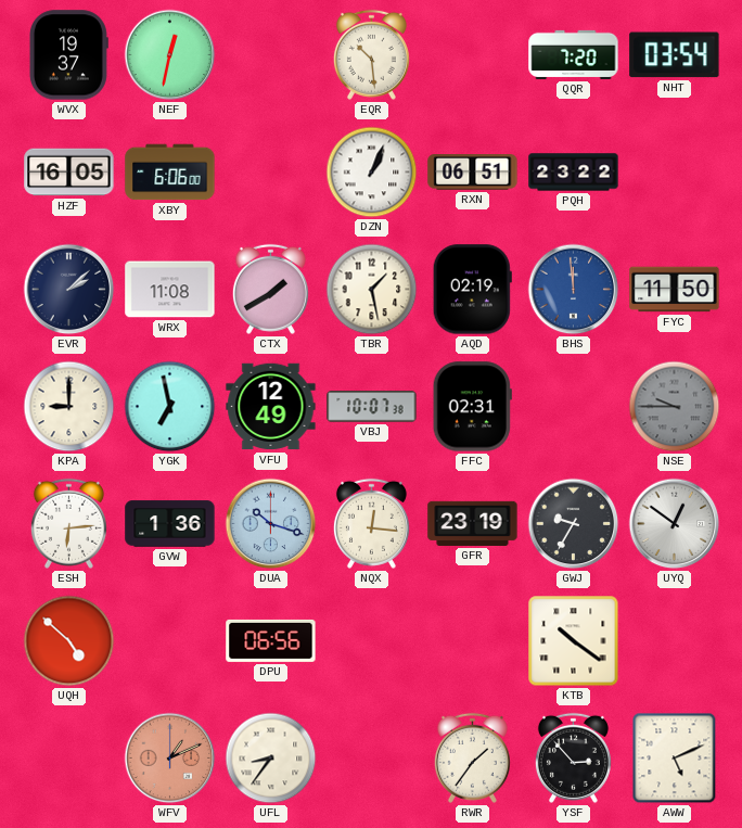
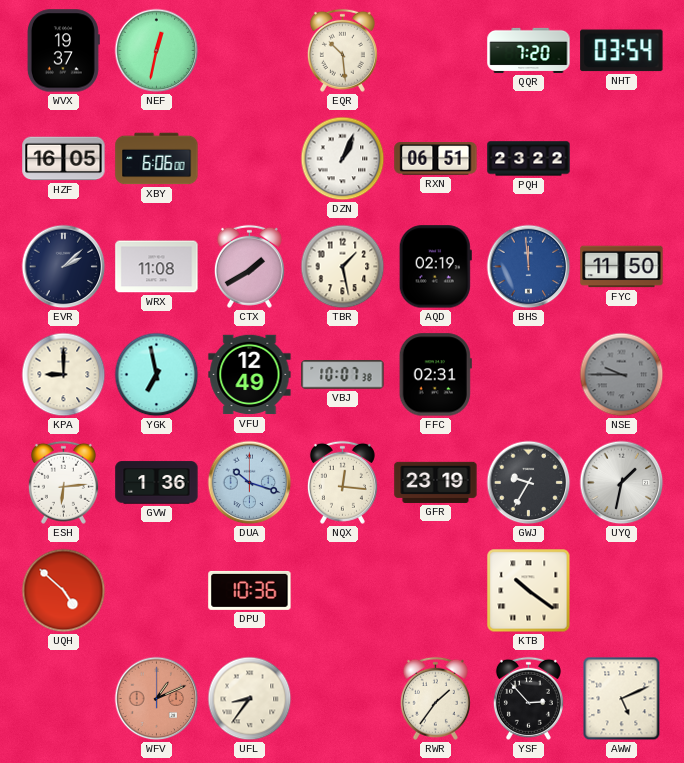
UYQ: 12:51 -> 1:32
DPU: 06:56 -> 10:36
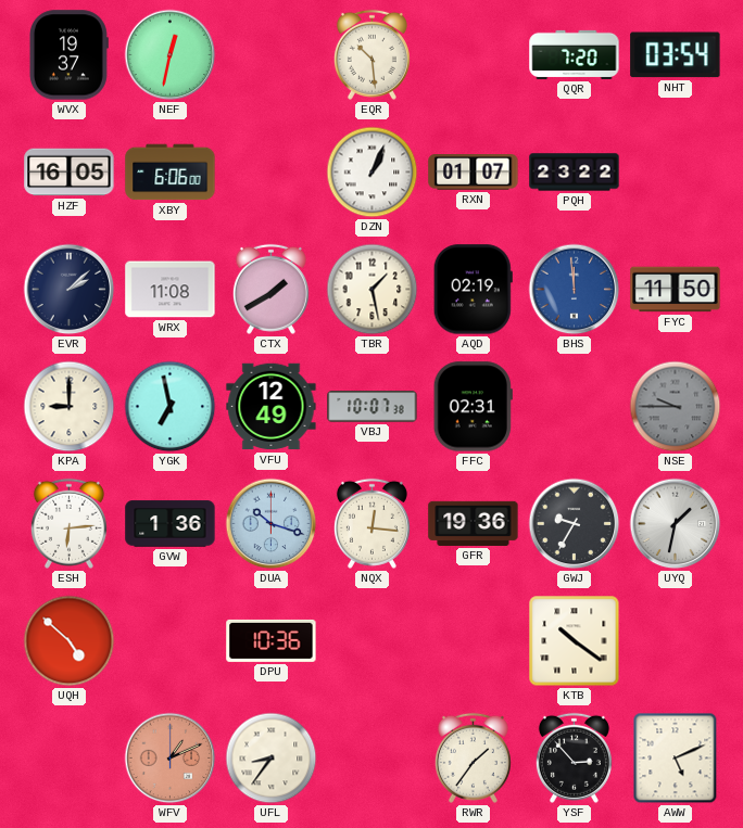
RXN: 06:51 -> 01:07
GFR: 23:19 -> 19:36
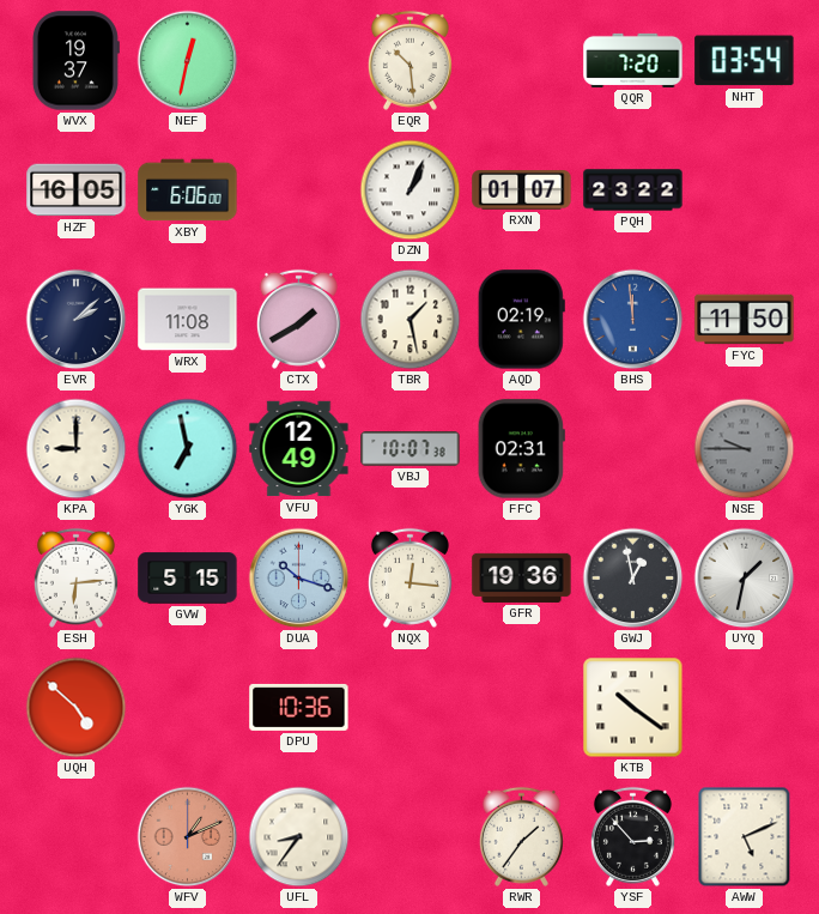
GVW: 1:36 -> 5:15
GWJ: 9:35 -> 12:58
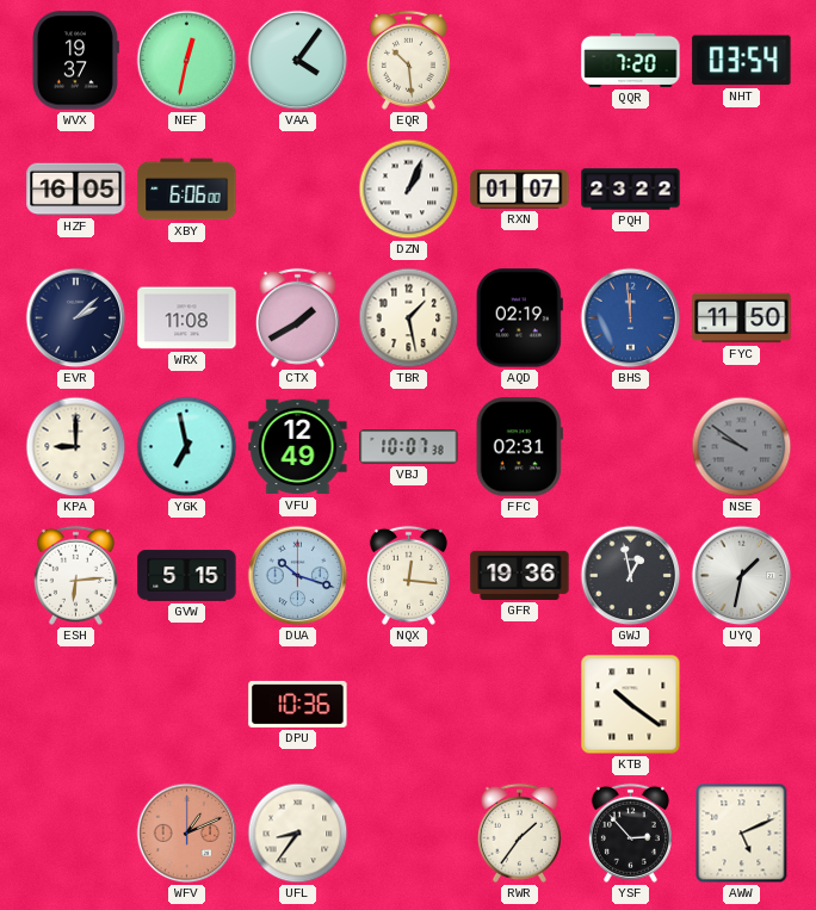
VAA: none -> 4:06
NSE: 9:45 -> 9:51
UQH: 4:52 -> none
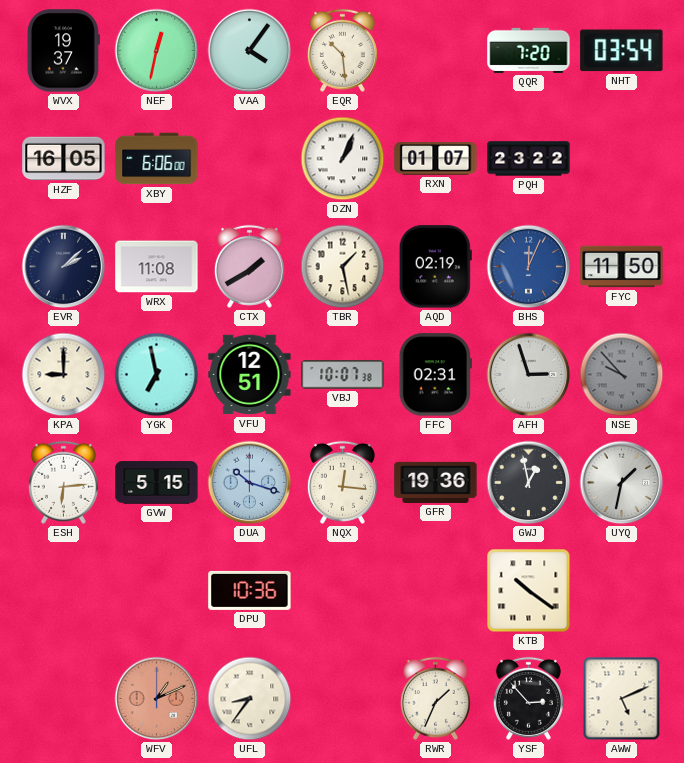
BHS: 11:59 -> 12:04
VFU: 12:49 -> 12:51
AFH: none -> 2:57
NSE: 9:51 -> 9:53
RWR: 1:36 -> 1:34
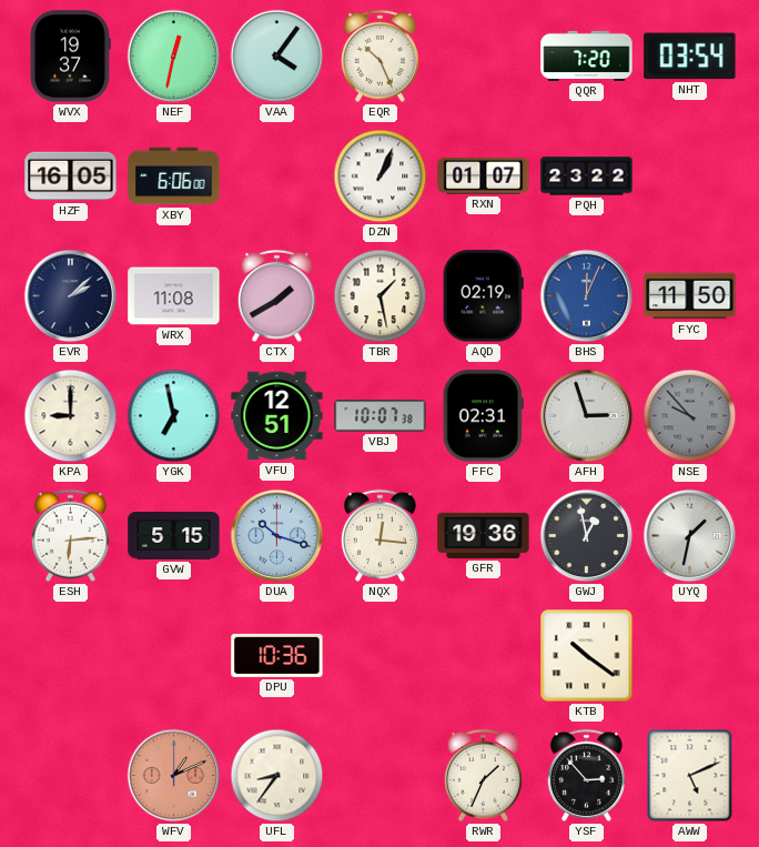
EQR: 10:29 -> 10:26
